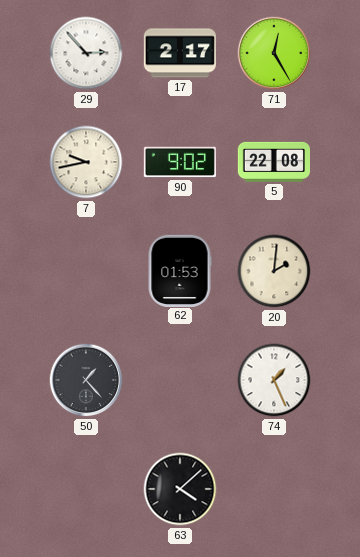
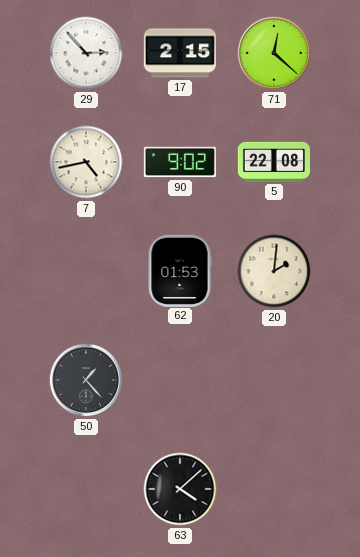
17: 2:17 -> 2:15
71: 12:25 -> 12:22
7: 9:43 -> 4:43
74: 1:26 -> none
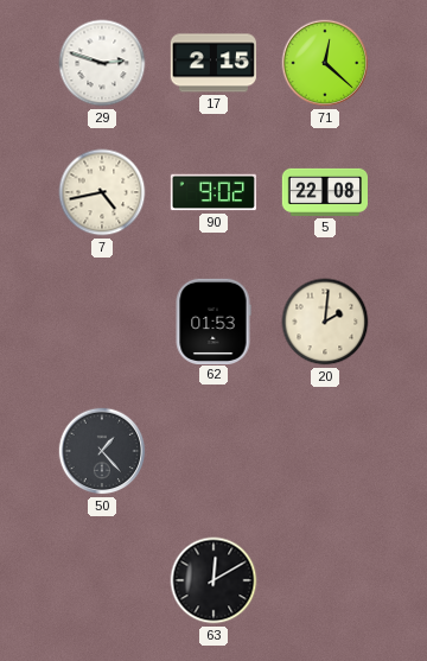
29: 2:53 -> 2:48
63: 4:08 -> 12:10
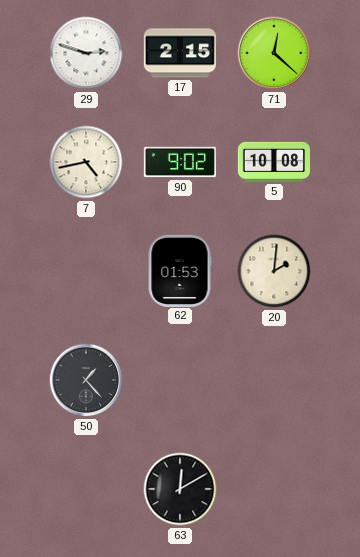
5: 22:08 -> 10:08
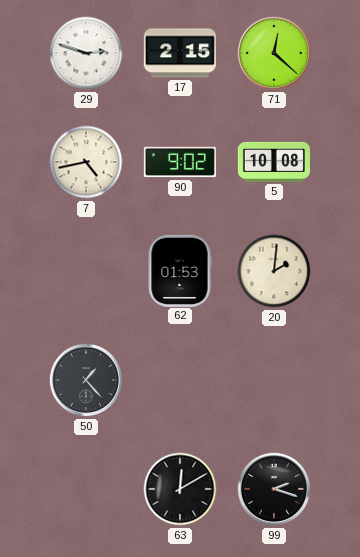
99: none -> 2:18
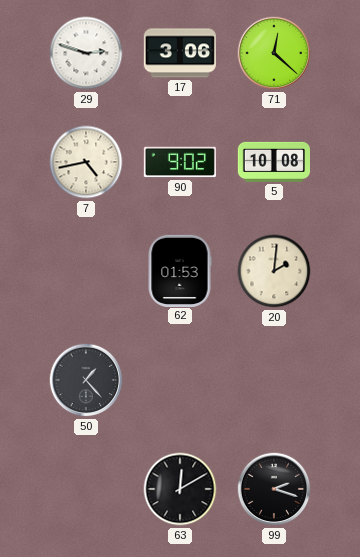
17: 2:15 -> 3:06
